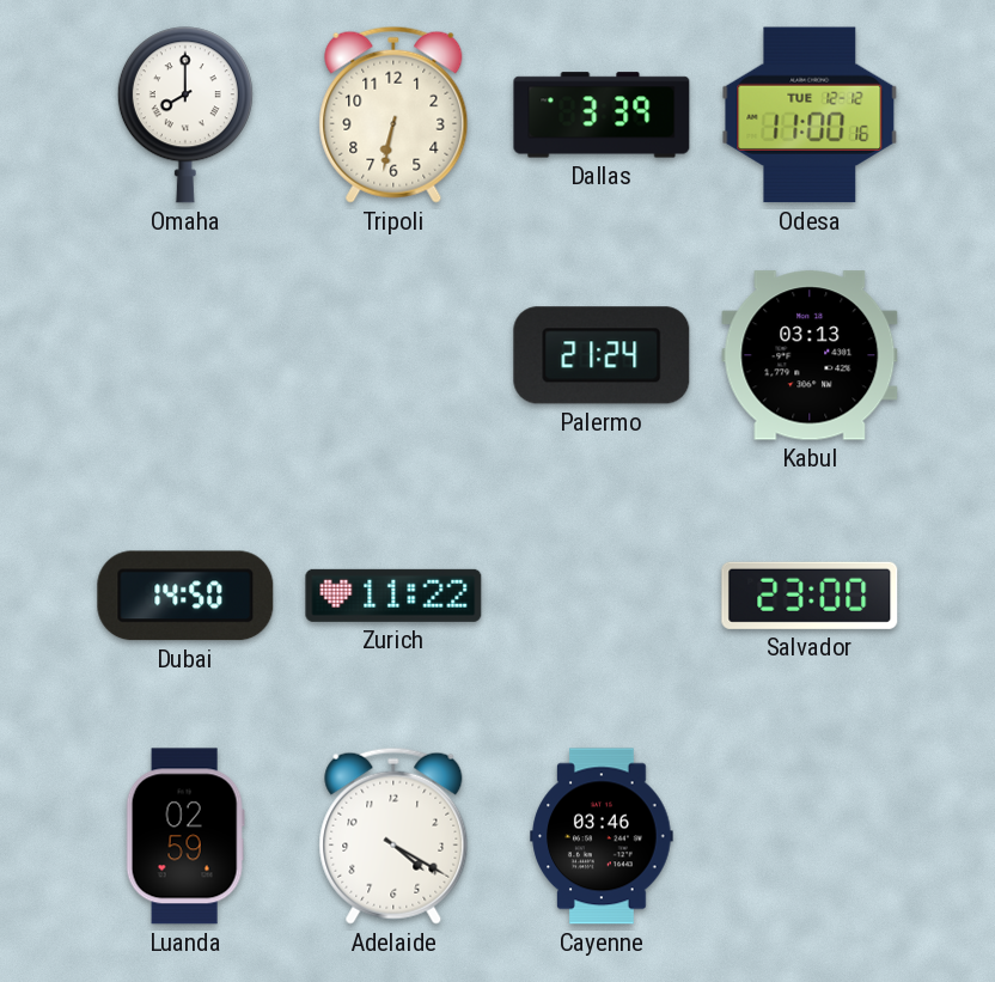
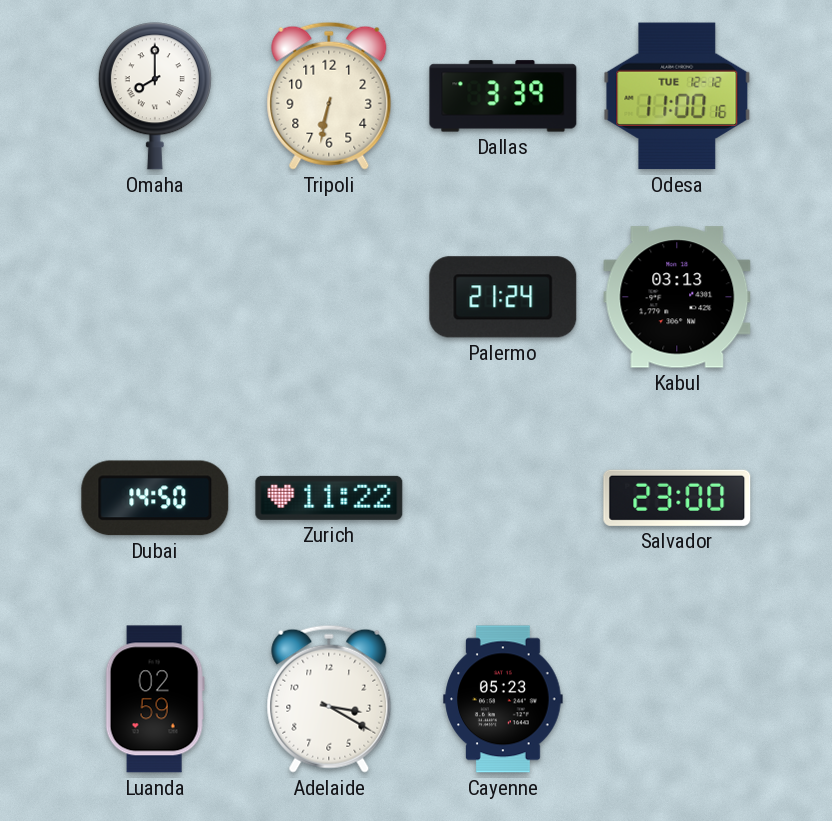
Adelaide: 4:20 -> 3:20
Cayenne: 03:46 -> 05:23
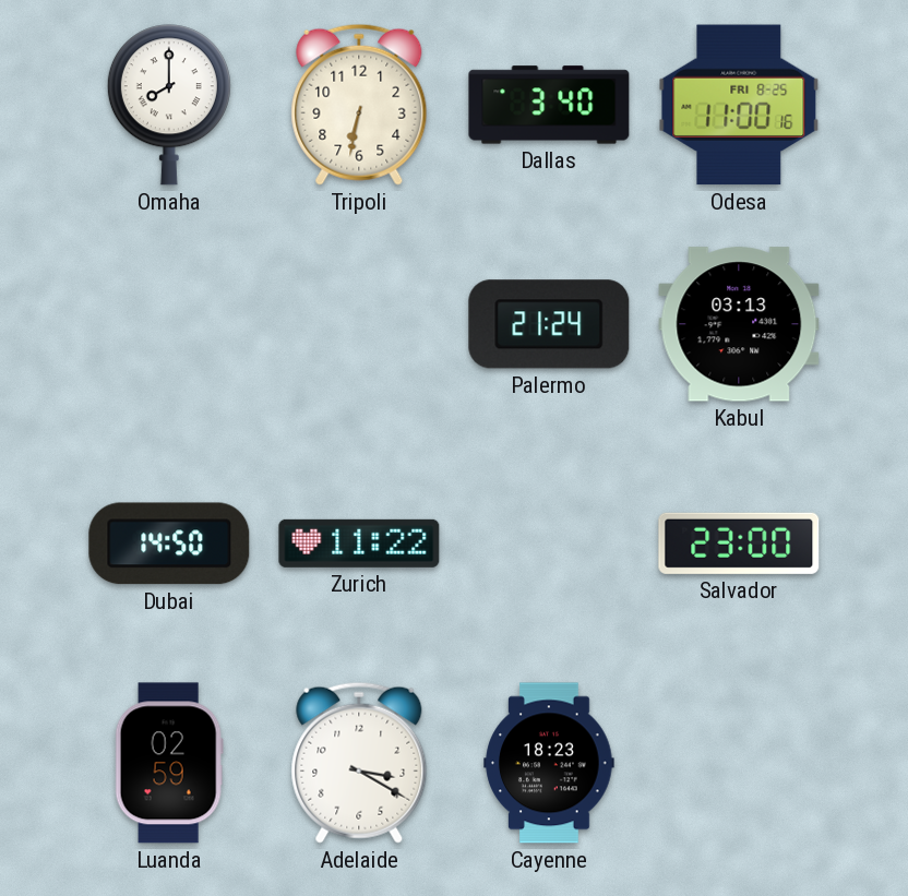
Dallas: 3:39 -> 3:40
Odesa date: TUE 12-12 -> FRI 8-25
Cayenne: 05:23 -> 18:23
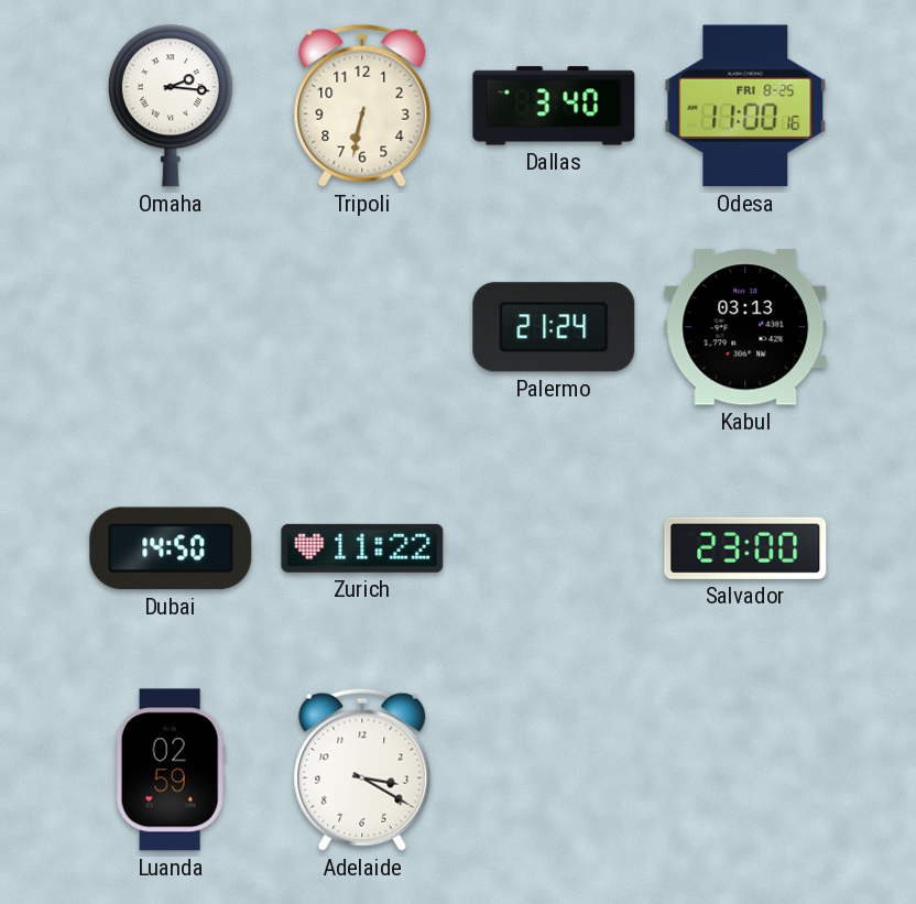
Omaha: 8:00 -> 2:16
Cayenne: 18:23 -> none
